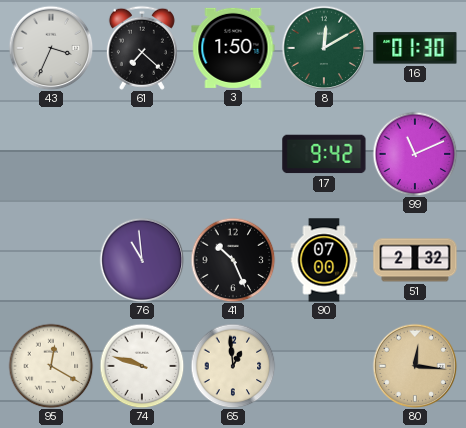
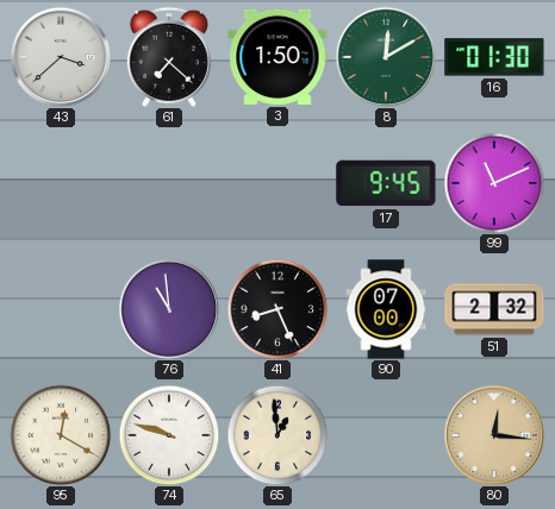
43: 3:34 -> 3:38
17: 9:42 -> 9:45
41: 10:26 -> 8:26
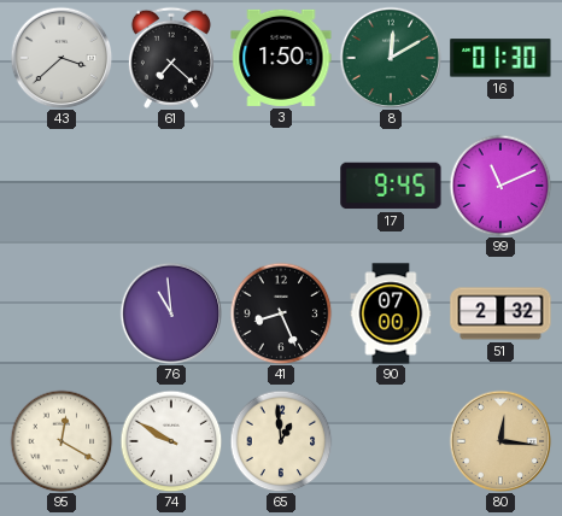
74: 9:48 -> 9:50
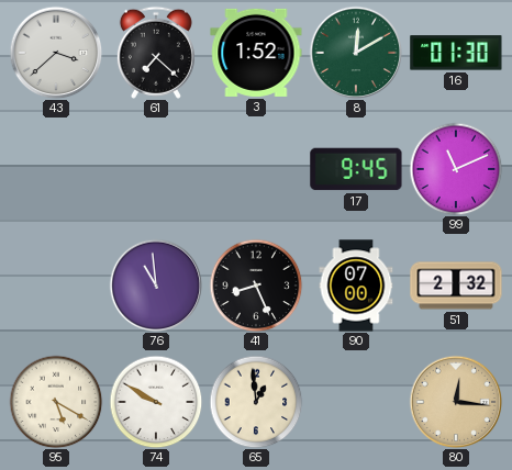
3: 1:50 -> 1:52
95: 12:20 -> 5:20
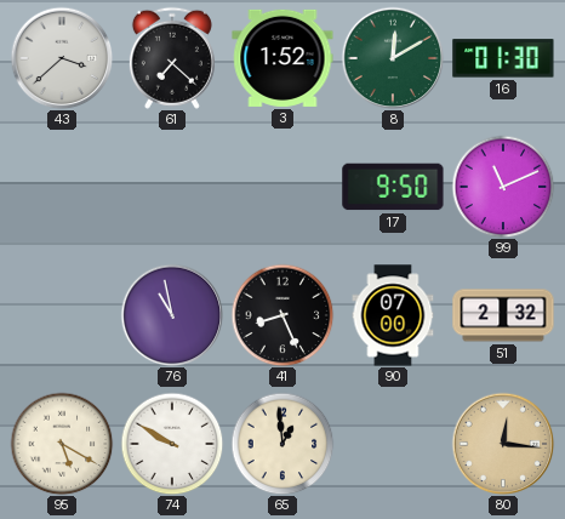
17: 9:45 -> 9:50
76: 10:59 -> 10:58
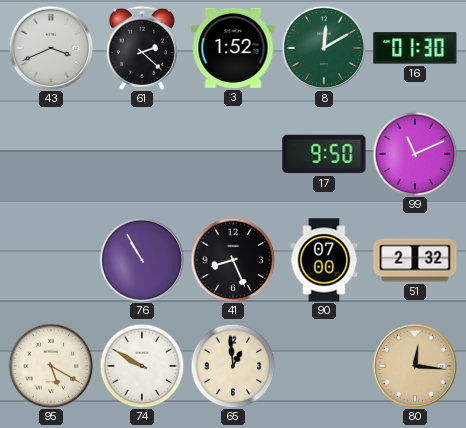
43: 3:38 -> 3:41
61: 7:22 -> 2:22
76: 10:58 -> 10:55
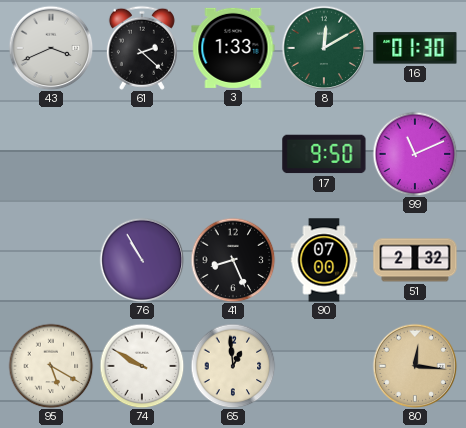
3: 1:52 -> 1:33
